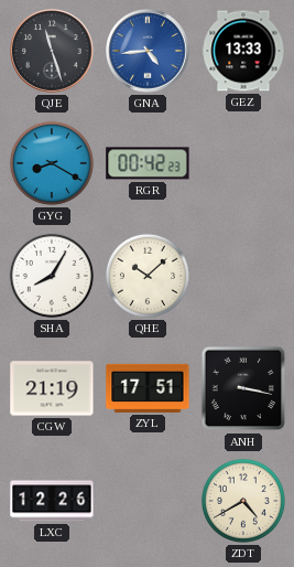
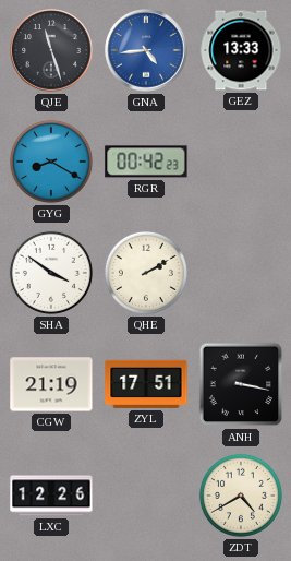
SHA: 8:05 -> 3:51
QHE: 10:08 -> 2:10
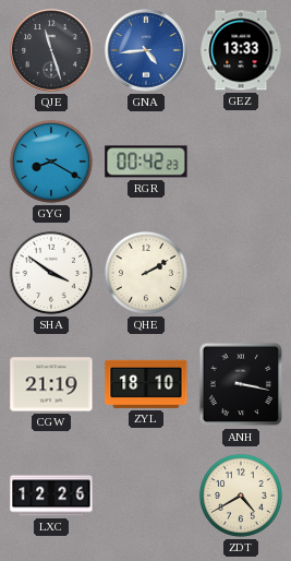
ZYL: 17:51 -> 18:10
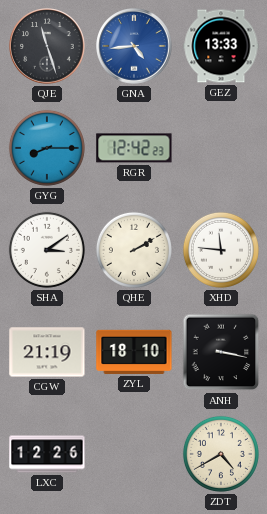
GYG: 8:20 -> 8:15
RGR: 00:42 -> 12:42
SHA: 3:51 -> 3:09
XHD: none -> 11:46
